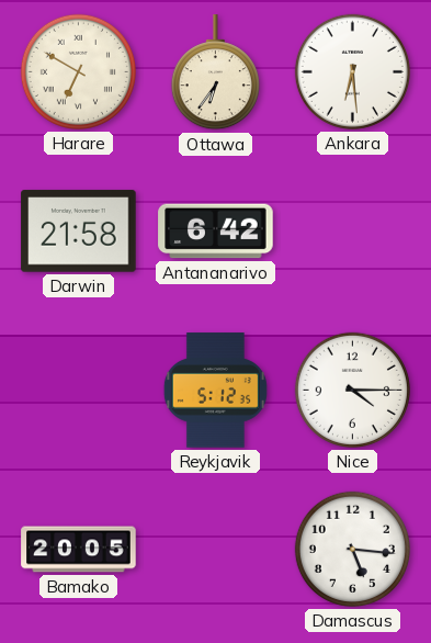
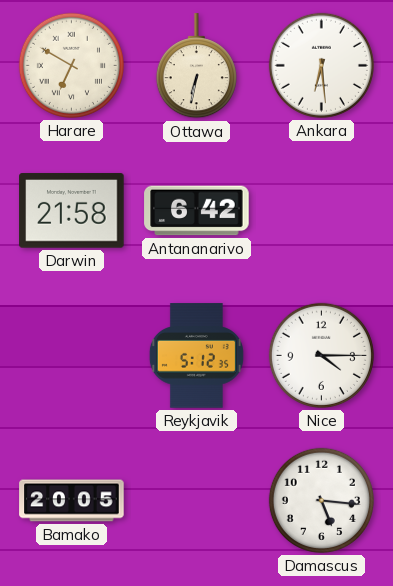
Ottawa: 6:36 -> 6:32
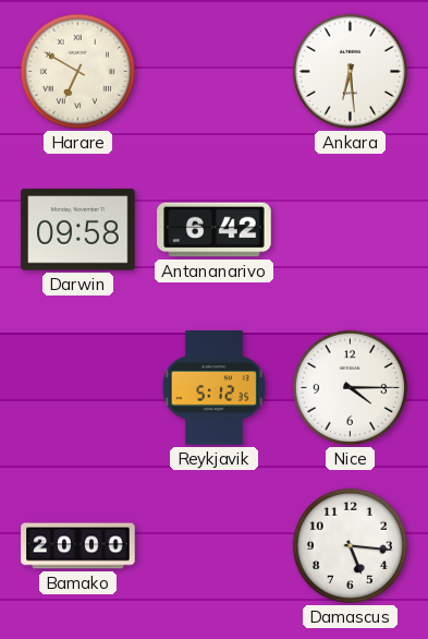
Ottawa: 6:32 -> none
Darwin: 21:58 -> 09:58
Bamako: 20:05 -> 20:00
